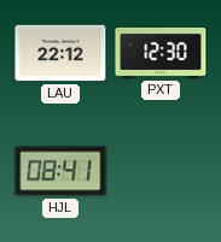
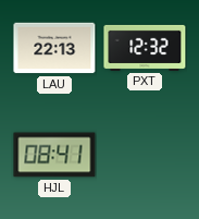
LAU: 22:12 -> 22:13
PXT: 12:30 -> 12:32
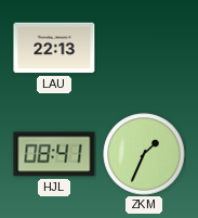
PXT: 12:32 -> none
ZKM: none -> 1:34
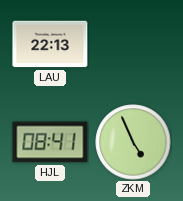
ZKM: 1:34 -> 4:56
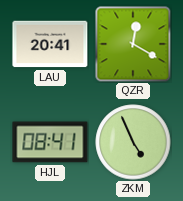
LAU: 22:13 -> 20:41
QZR: none -> 12:20
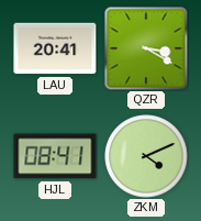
QZR: 12:20 -> 3:20
ZKM: 4:56 -> 4:11
